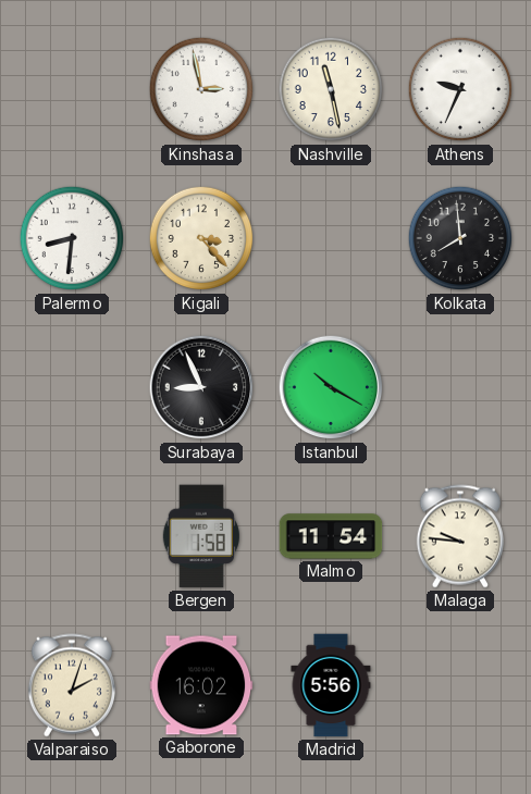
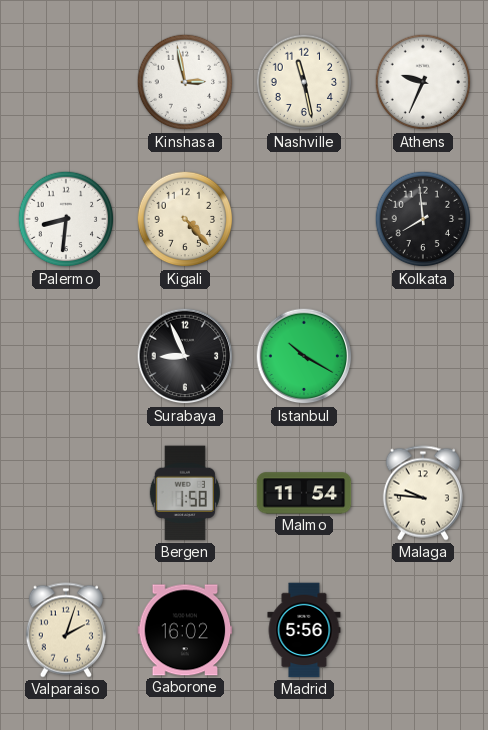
Kigali: 3:23 -> 4:23
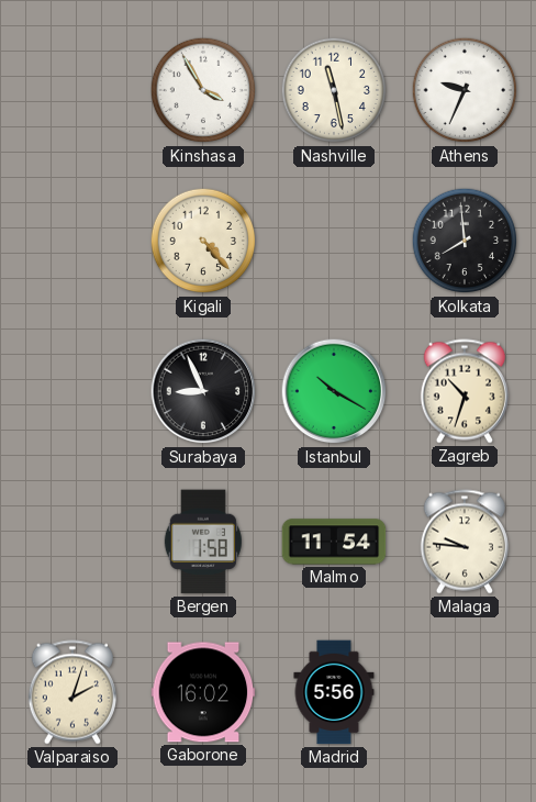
Kinshasa: 2:58 -> 3:55
Palermo: 8:31 -> none
Zagreb: none -> 10:33
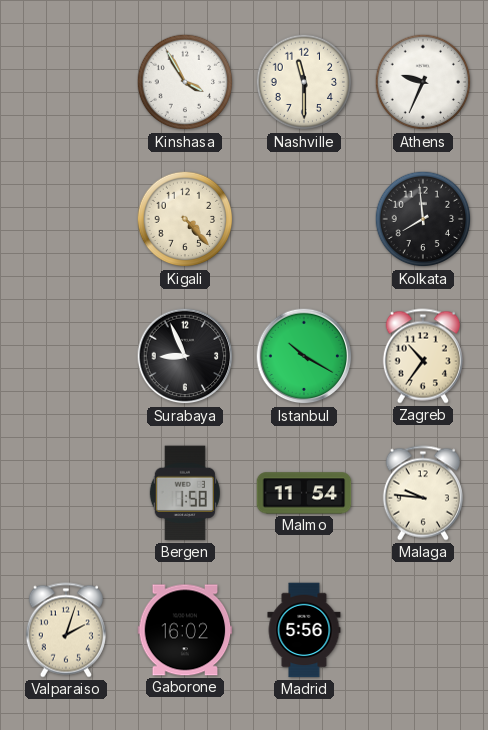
Nashville: 11:28 -> 11:30
Zagreb: 10:33 -> 10:36
